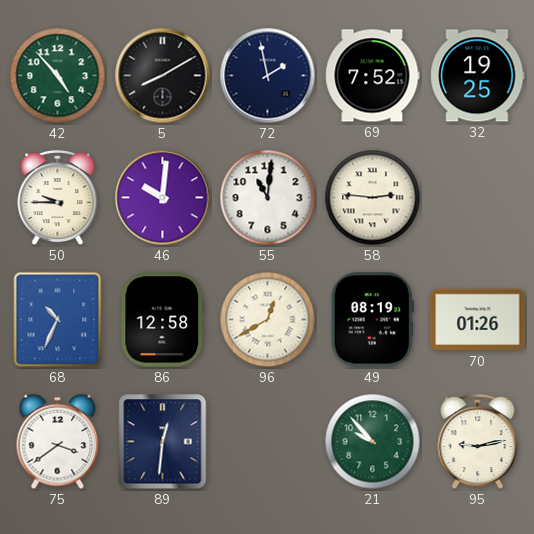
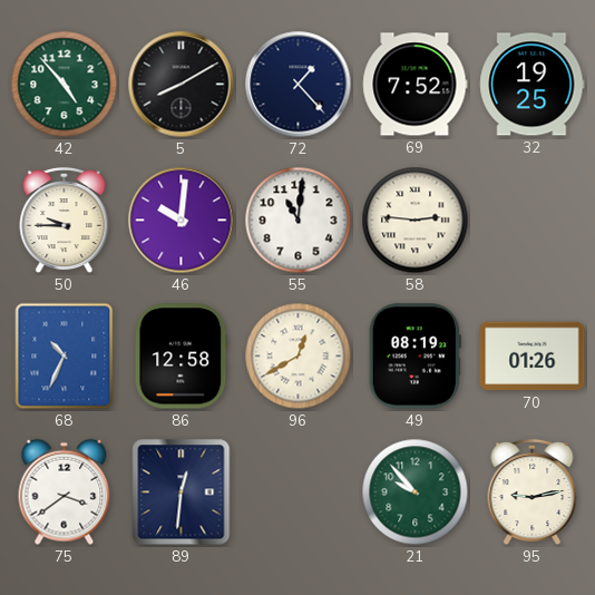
72: 1:58 -> 1:23
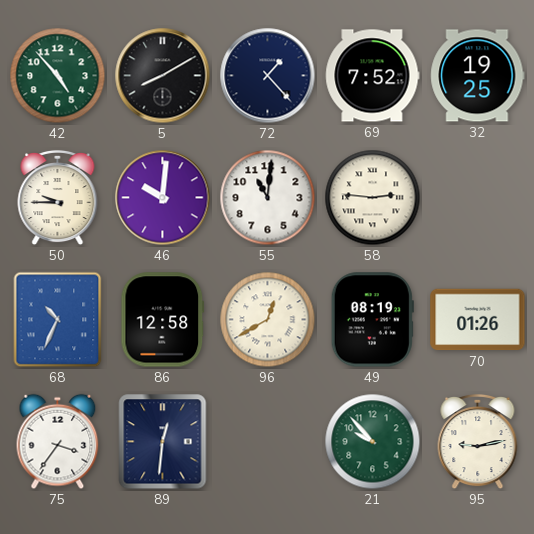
75: 3:39 -> 3:36
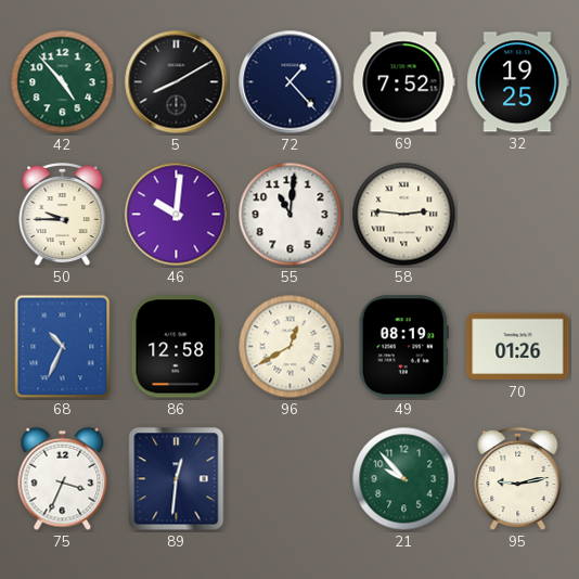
75: 3:36 -> 3:34
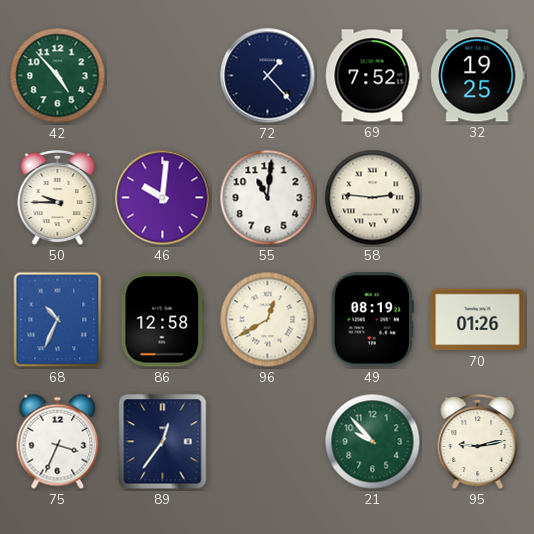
5: 8:10 -> none
89: 12:31 -> 12:36
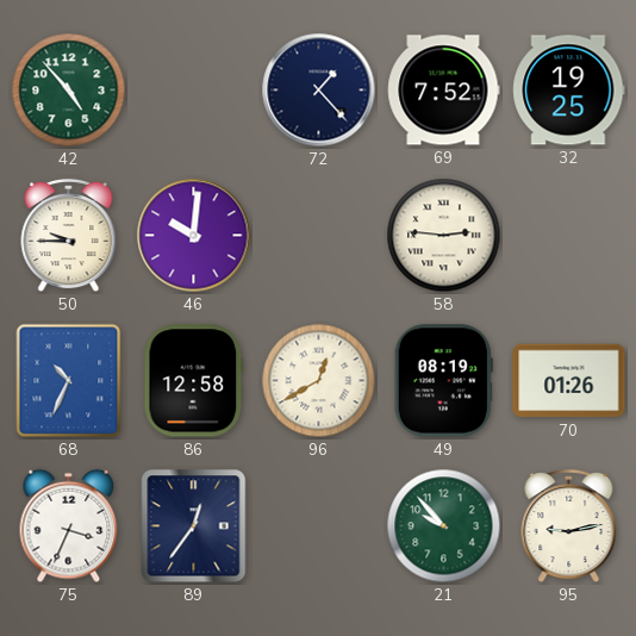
55: 11:01 -> none
